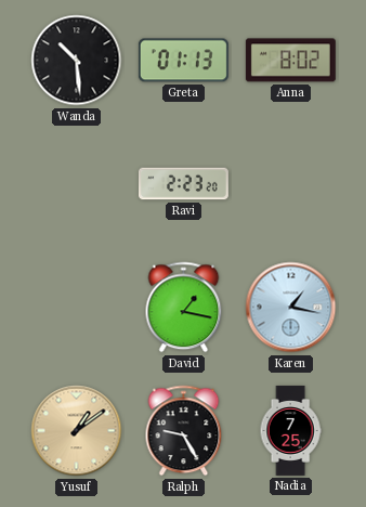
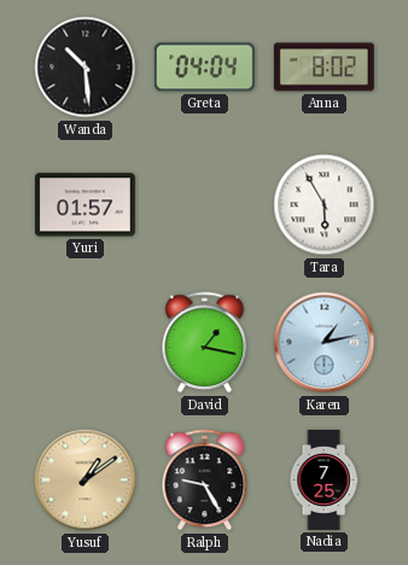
Greta: 01:13 -> 04:04
Yuri: none -> 01:57
Ravi: 2:23 -> none
Tara: none -> 5:55
Karen: 1:17 -> 1:13
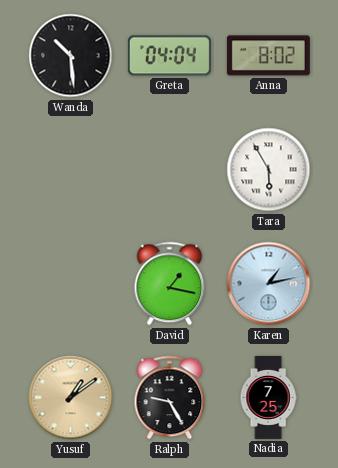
Yuri: 01:57 -> none
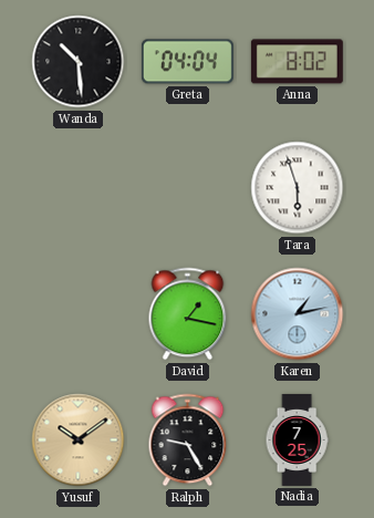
Tara: 5:55 -> 5:57
Yusuf: 1:09 -> 10:09
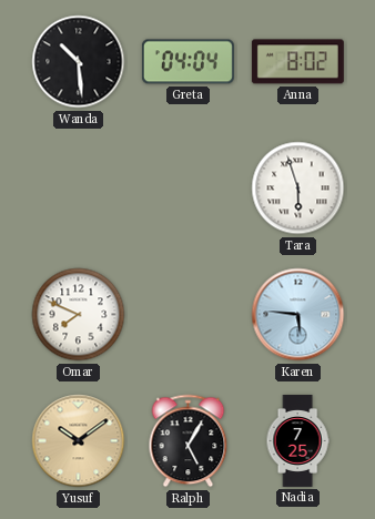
Omar: none -> 7:49
David: 1:17 -> none
Karen: 1:13 -> 5:46
Ralph: 9:25 -> 5:05
